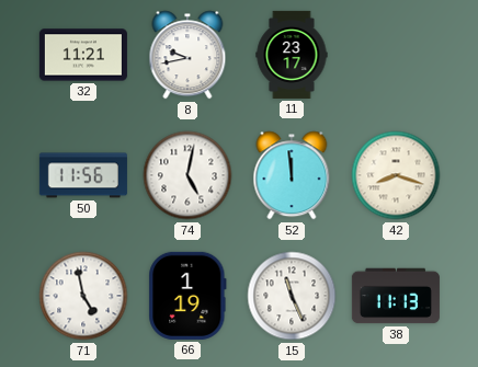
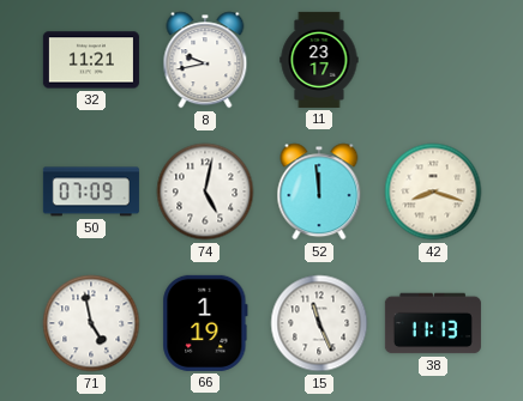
50: 11:56 -> 07:09
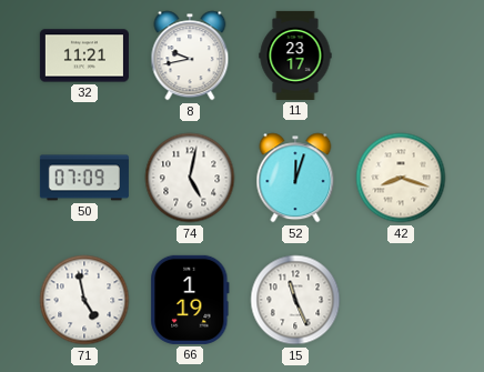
52: 11:59 -> 12:03
38: 11:13 -> none
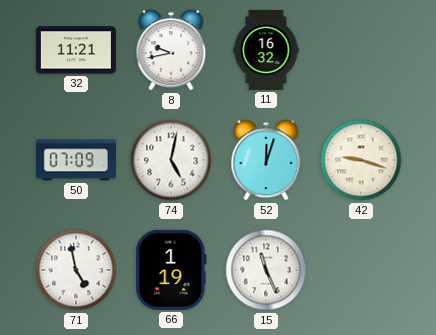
11: 23:17 -> 16:32
42: 8:18 -> 9:18
